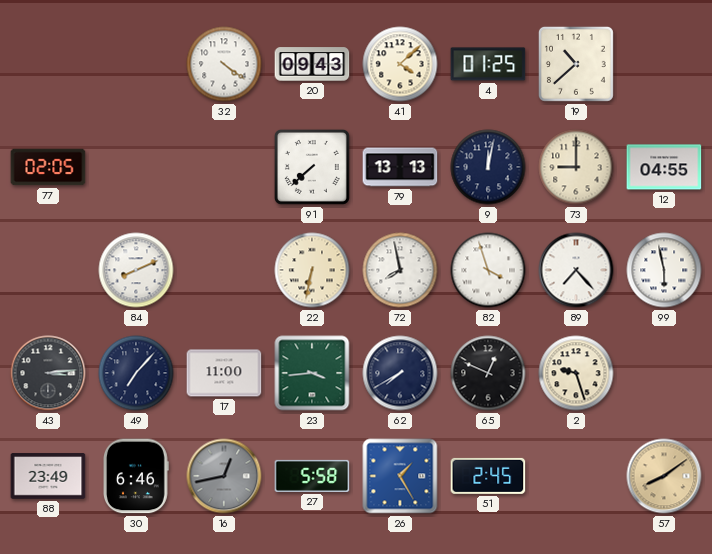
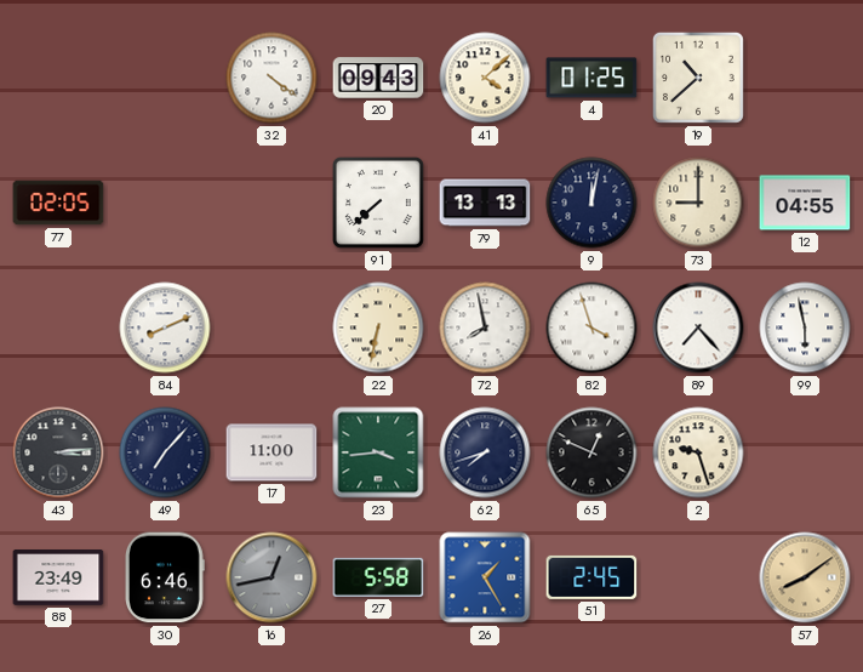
62: 7:40 -> 7:42
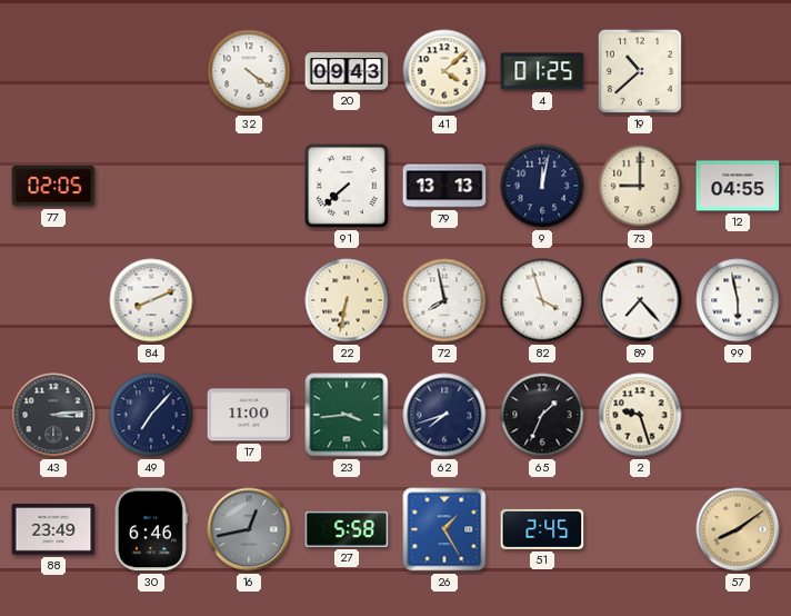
65: 12:49 -> 1:34
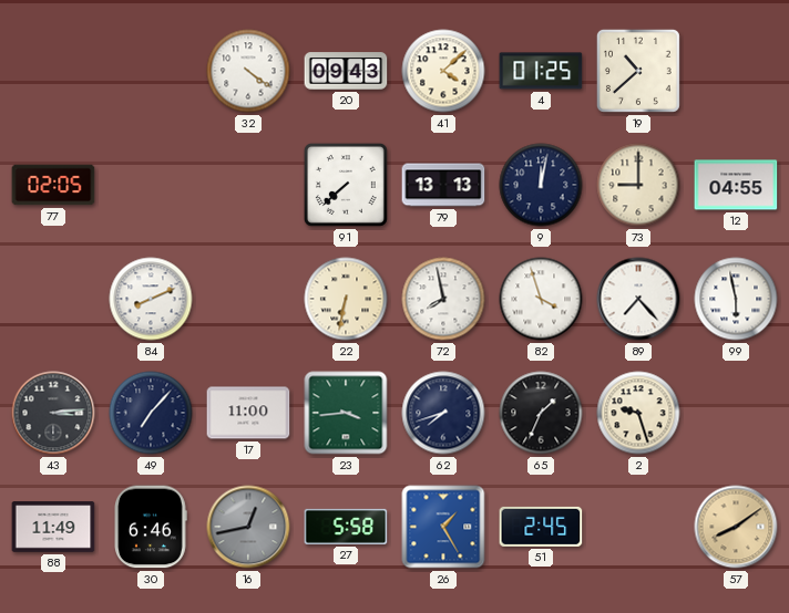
88: 23:49 -> 11:49
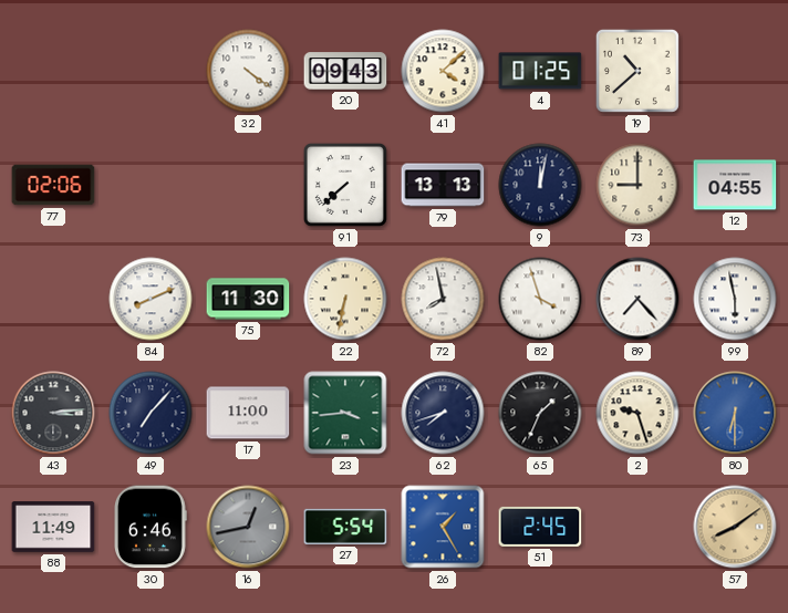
77: 02:05 -> 02:06
75: none -> 11:30
80: none -> 6:30
27: 5:58 -> 5:54
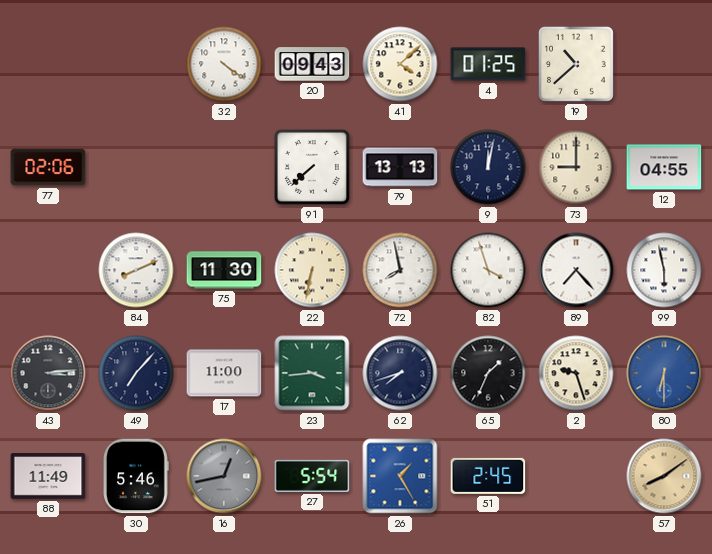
30: 6:46 -> 5:46
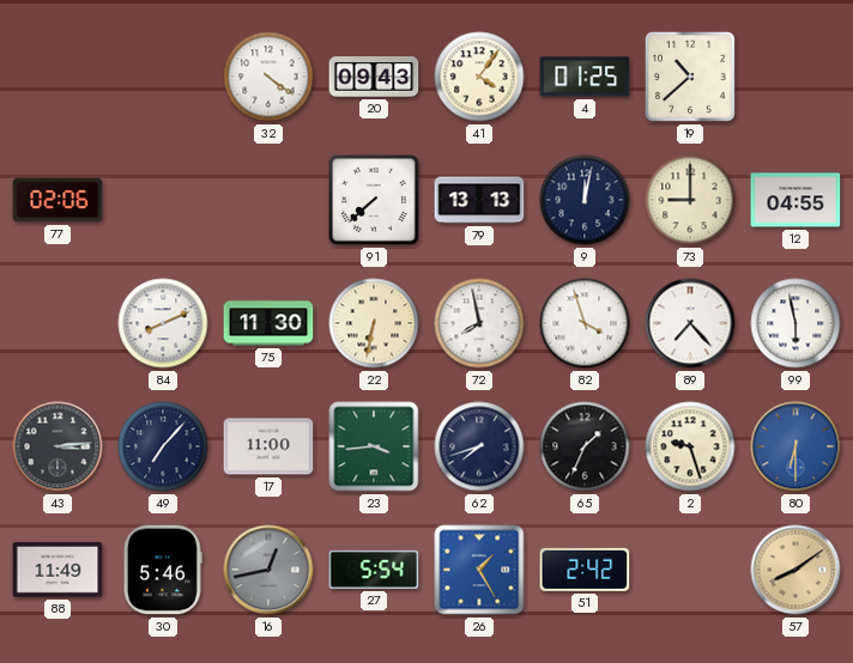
41: 4:08 -> 4:06
51: 2:45 -> 2:42
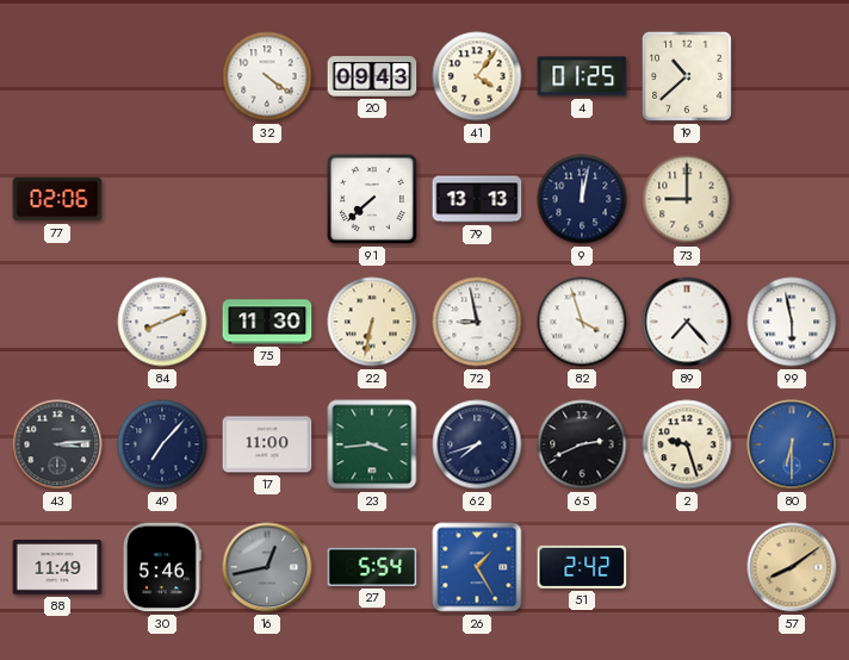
12: 04:55 -> none
72: 7:58 -> 8:58
65: 1:34 -> 2:41
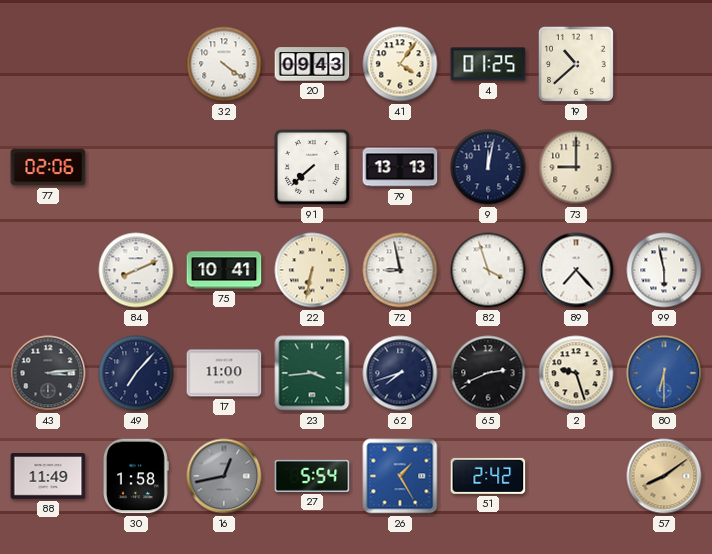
75: 11:30 -> 10:41
30: 5:46 -> 1:58
